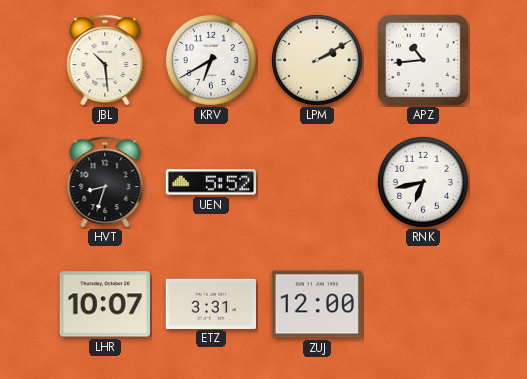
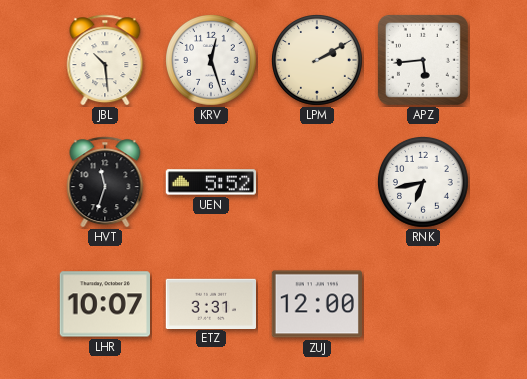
KRV: 6:40 -> 12:27
APZ: 10:44 -> 5:44
HVT: 8:33 -> 11:33
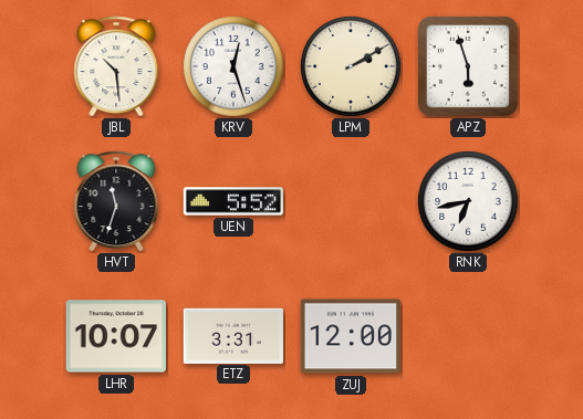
APZ: 5:44 -> 5:57
